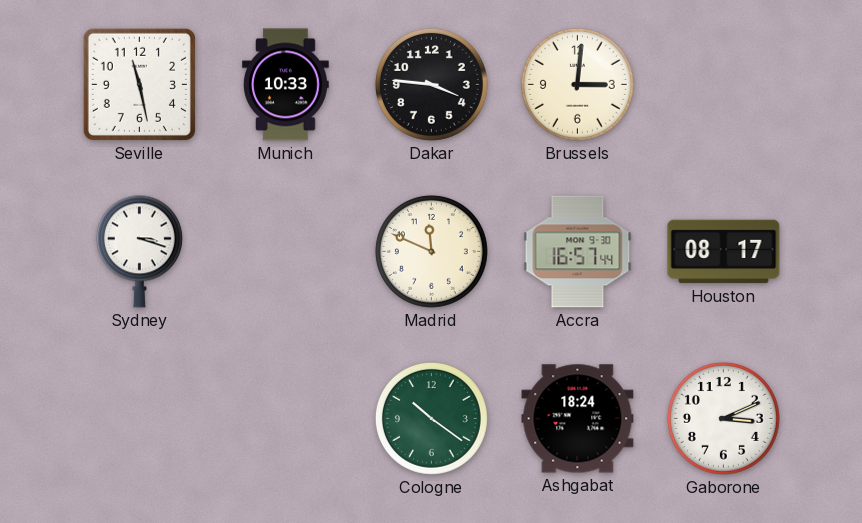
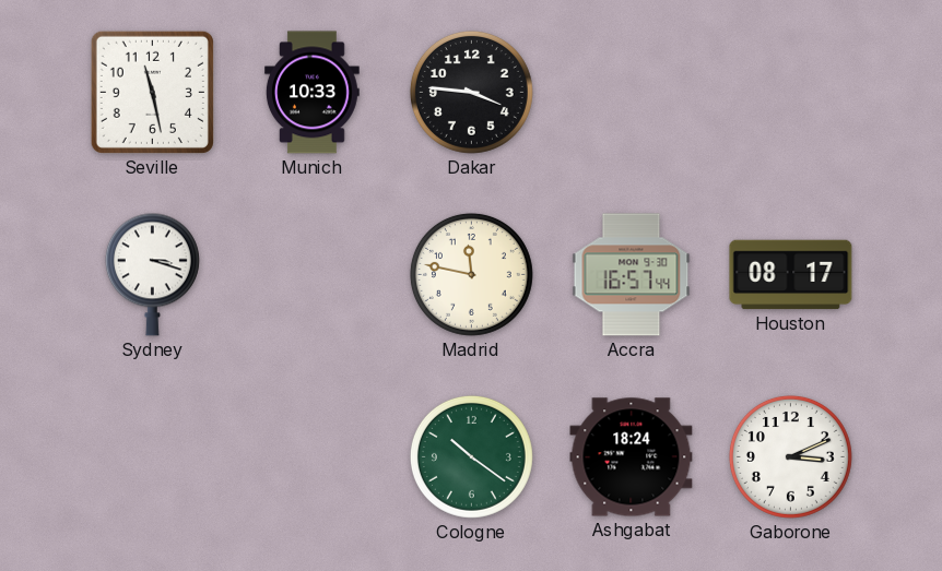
Brussels: 3:01 -> none
Madrid: 11:49 -> 11:47
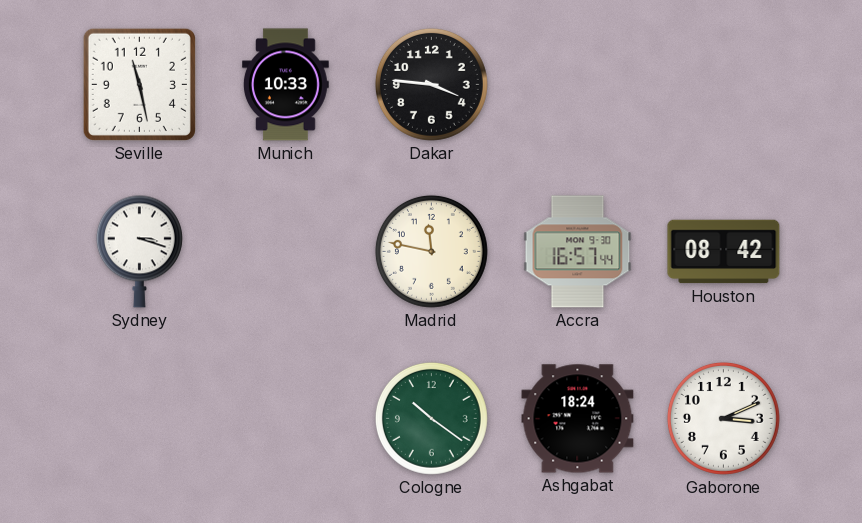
Houston: 08:17 -> 08:42
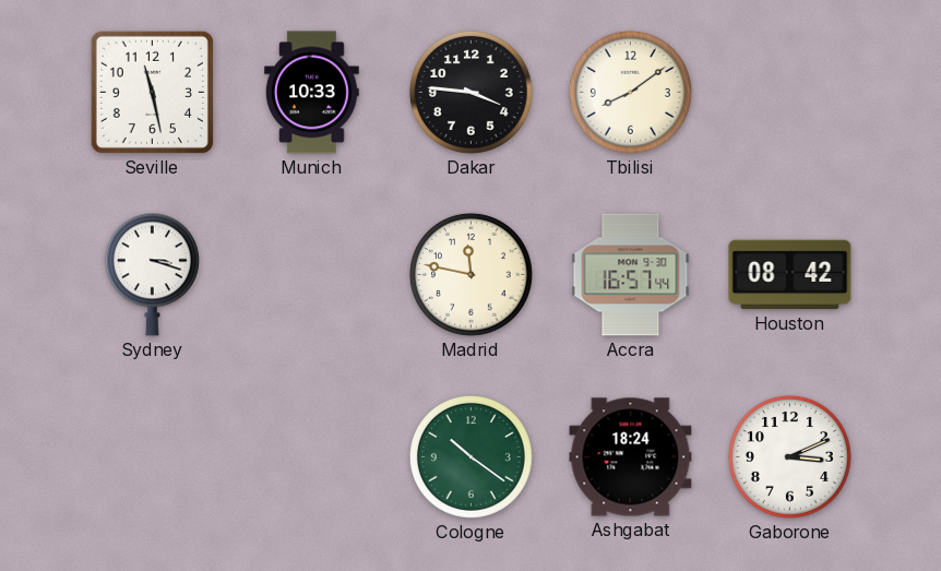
Tbilisi: none -> 8:09
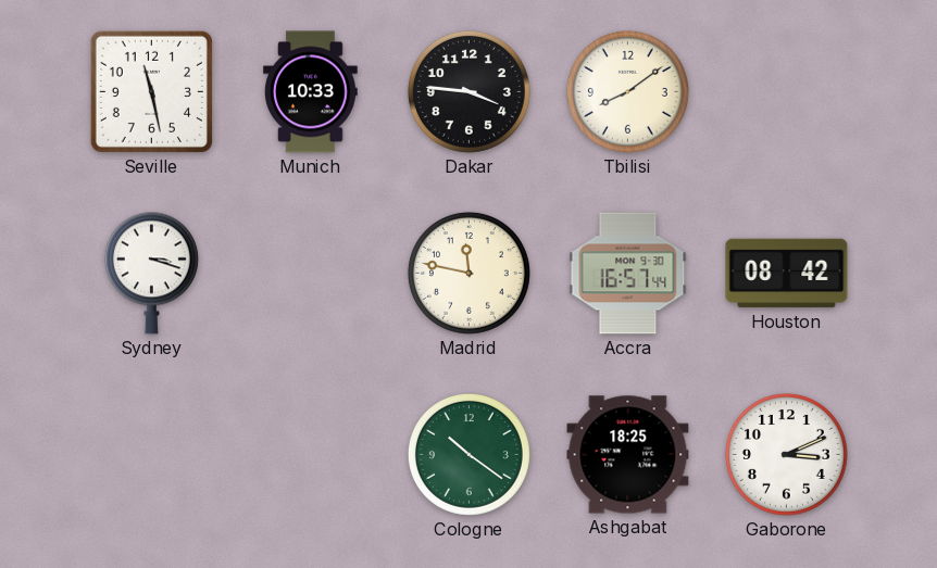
Ashgabat: 18:24 -> 18:25
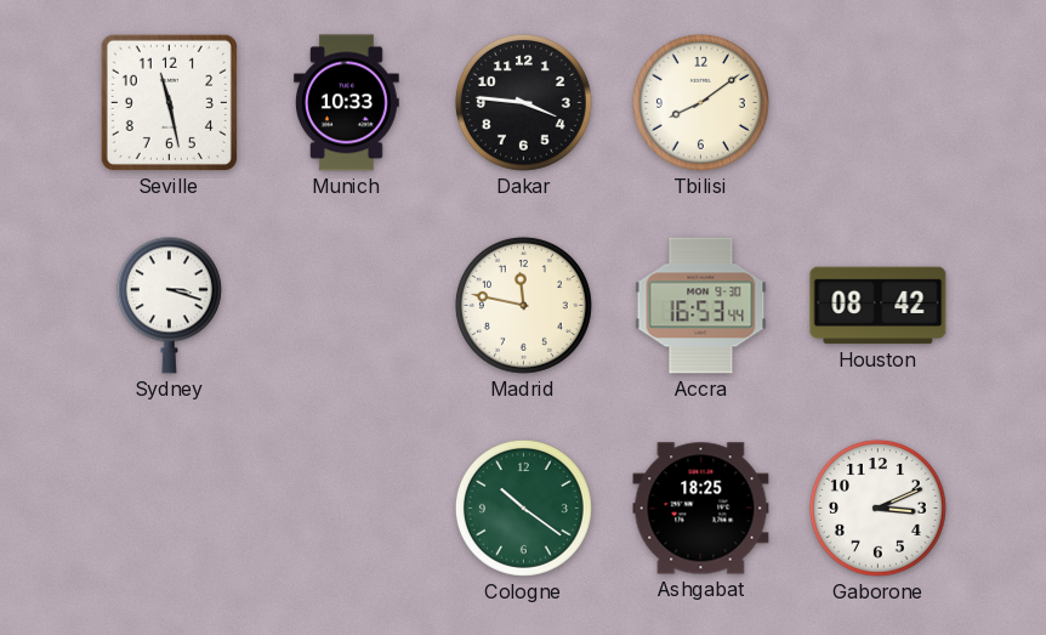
Accra: 16:57 -> 16:53
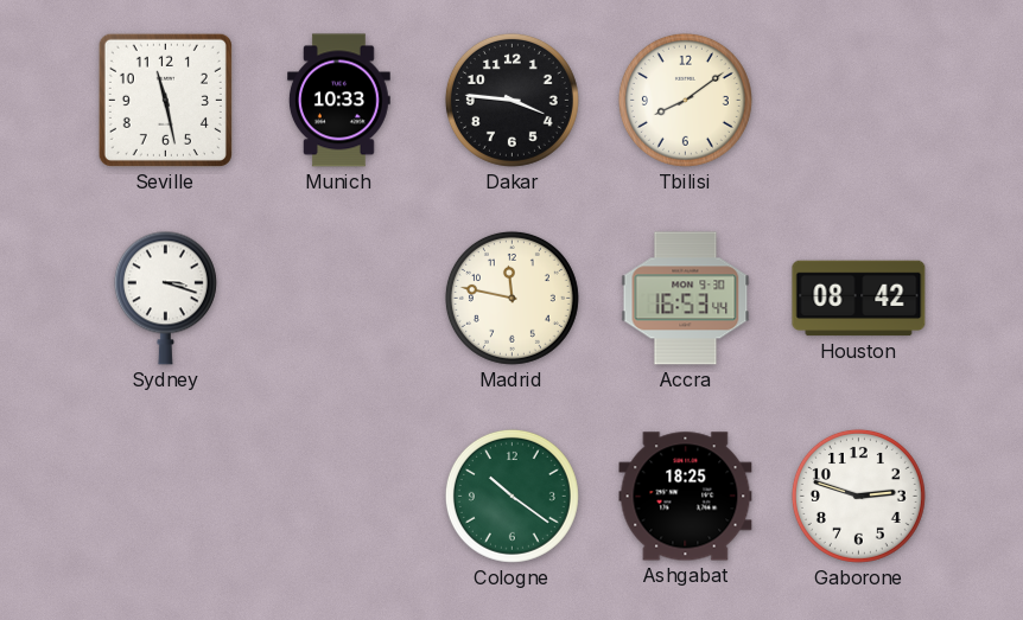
Gaborone: 3:11 -> 2:48
